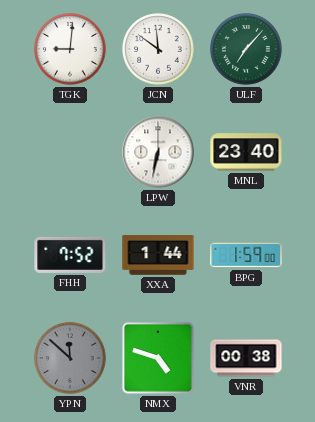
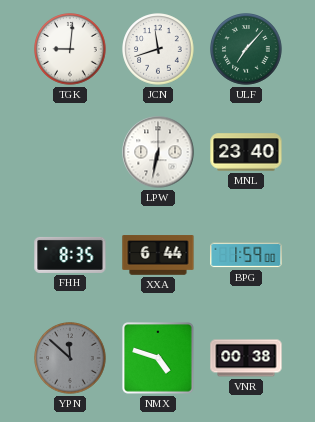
JCN: 11:51 -> 11:42
FHH: 7:52 -> 8:35
XXA: 1:44 -> 6:44
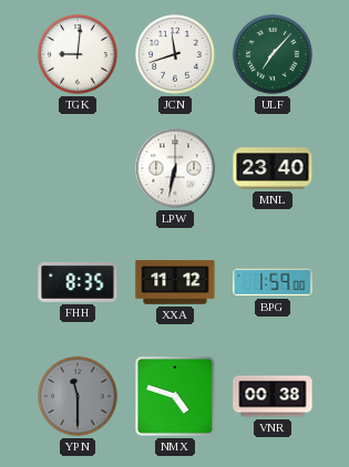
XXA: 6:44 -> 11:12
YPN: 11:52 -> 11:30
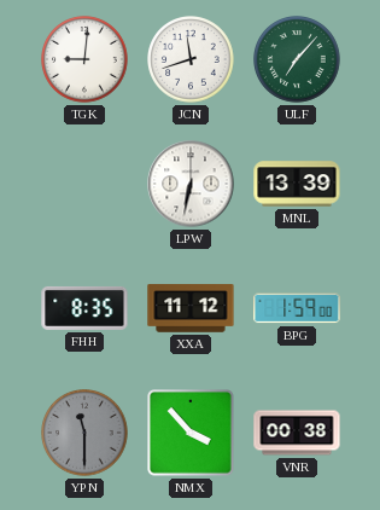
MNL: 23:40 -> 13:39
NMX: 4:48 -> 3:53
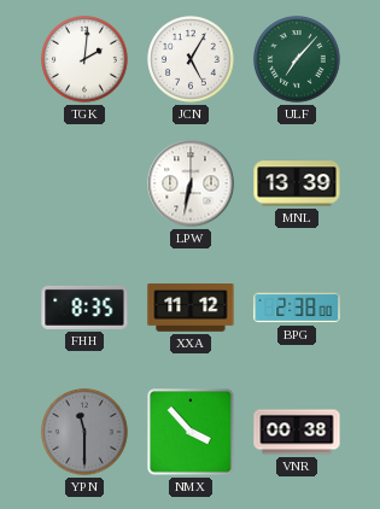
TGK: 9:01 -> 2:01
JCN: 11:42 -> 5:05
BPG: 1:59 -> 2:38
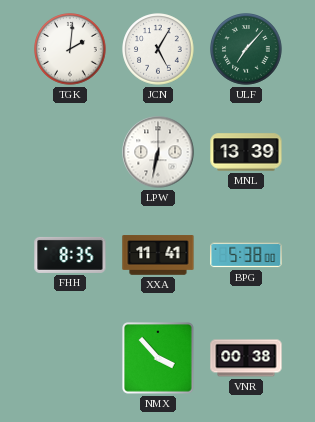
XXA: 11:12 -> 11:41
BPG: 2:38 -> 5:38
YPN: 11:30 -> none
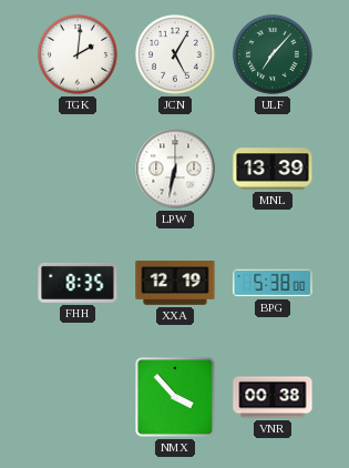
XXA: 11:41 -> 12:19
